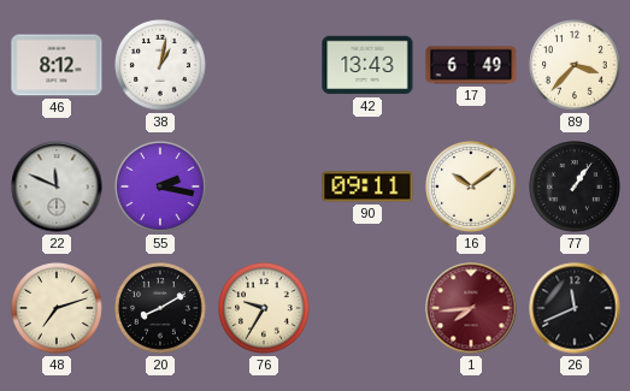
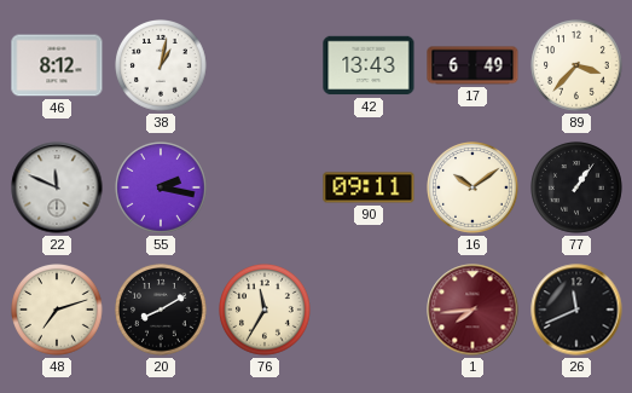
76: 9:35 -> 11:35
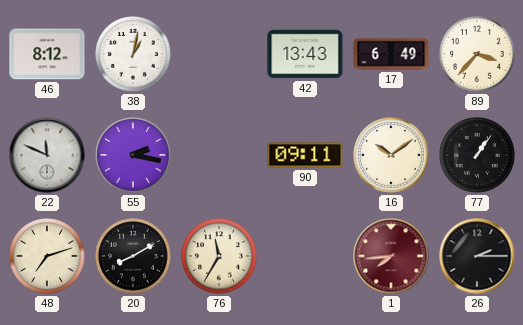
26: 11:41 -> 2:15
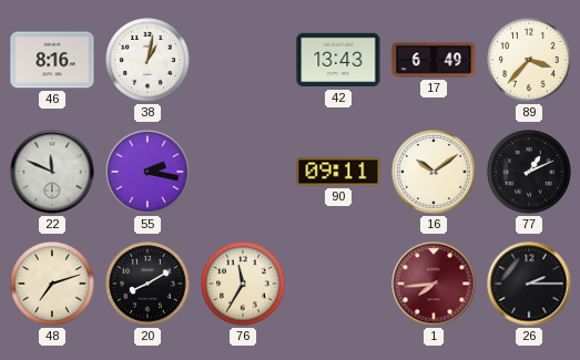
46: 8:12 -> 8:16
77: 1:06 -> 1:11
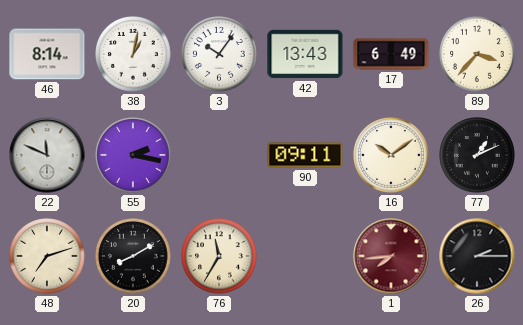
46: 8:16 -> 8:14
3: none -> 10:06
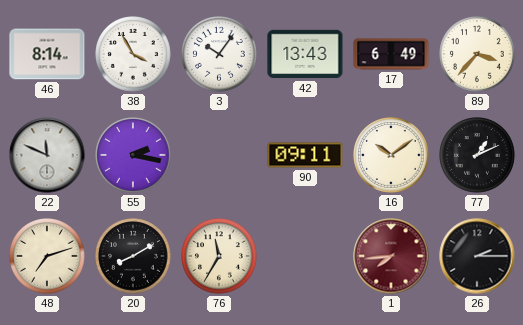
38: 1:02 -> 3:55
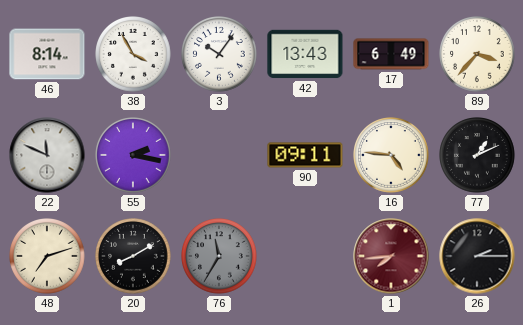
16: 10:09 -> 4:46
76 dial: cream -> grey
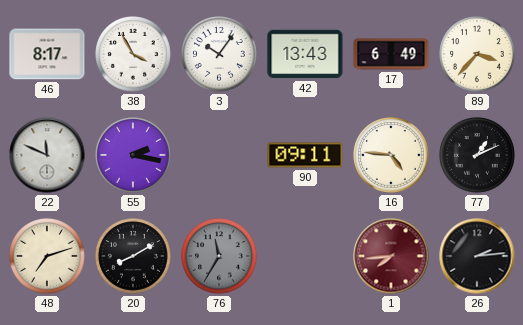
46: 8:14 -> 8:17
26: 2:15 -> 2:14
